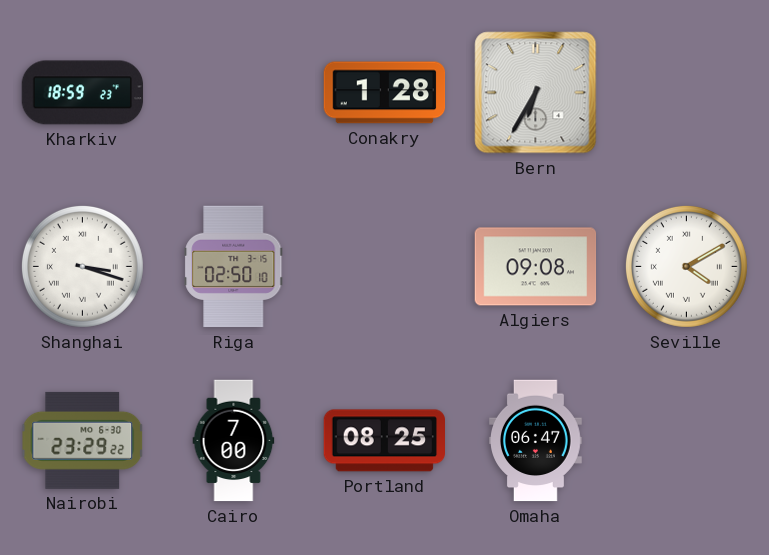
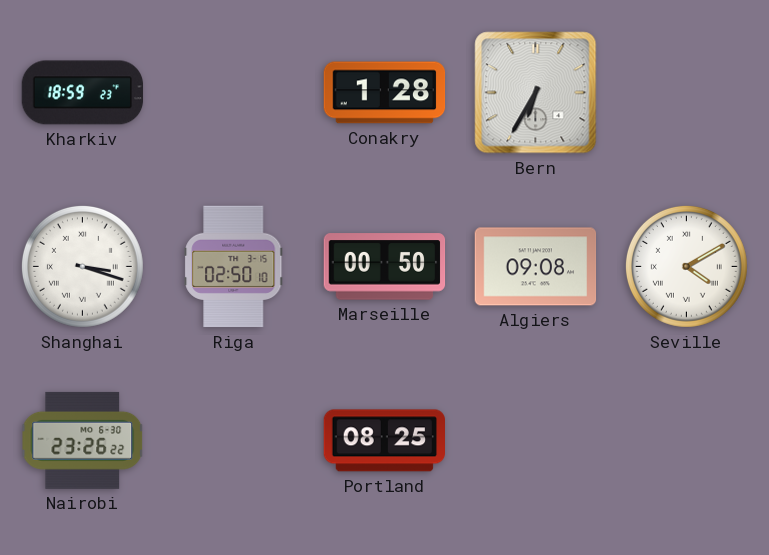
Marseille: none -> 00:50
Nairobi: 23:29 -> 23:26
Cairo: 7:00 -> none
Omaha: 06:47 -> none
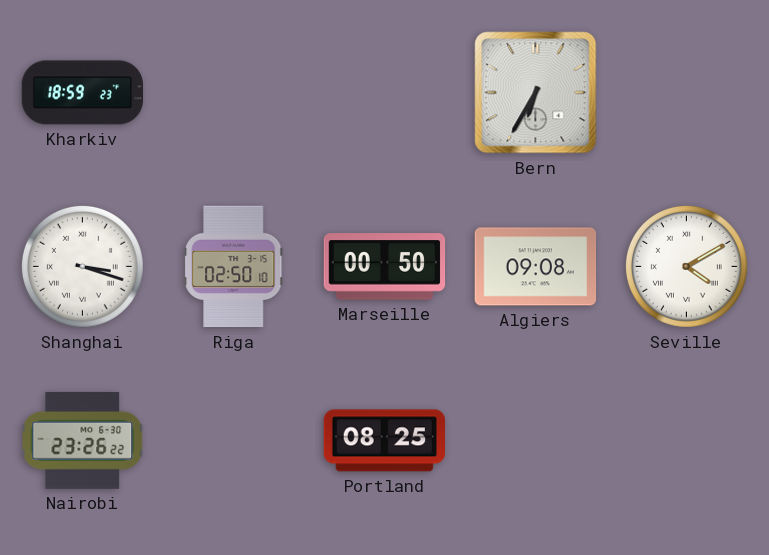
Conakry: 1:28 -> none
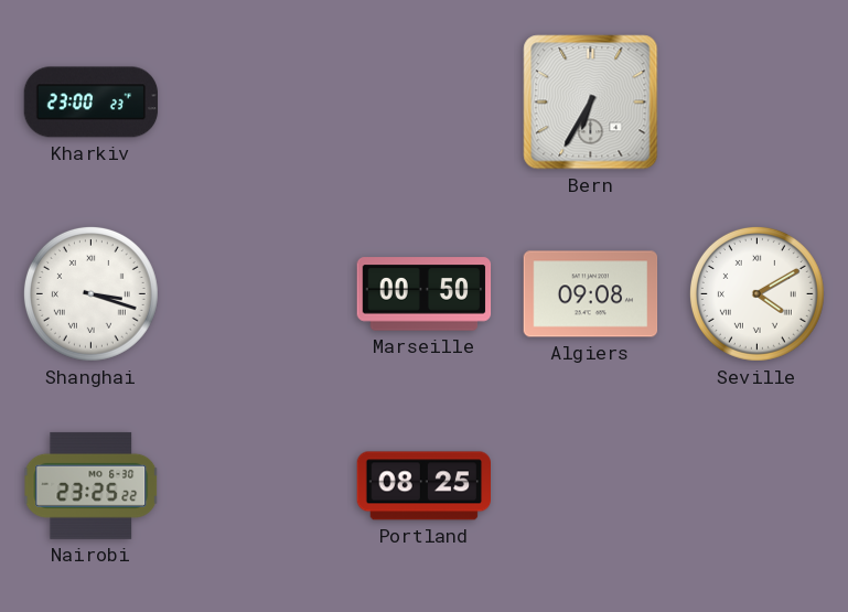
Kharkiv: 18:59 -> 23:00
Riga: 02:50 -> none
Nairobi: 23:26 -> 23:25
